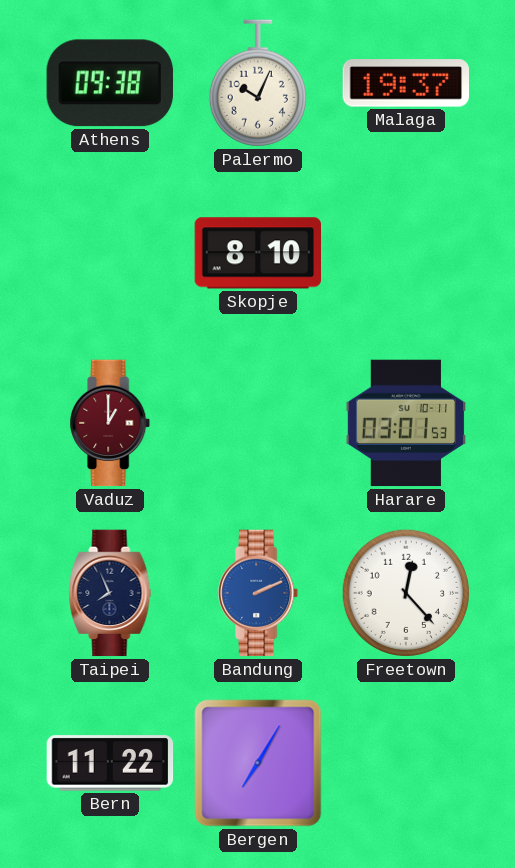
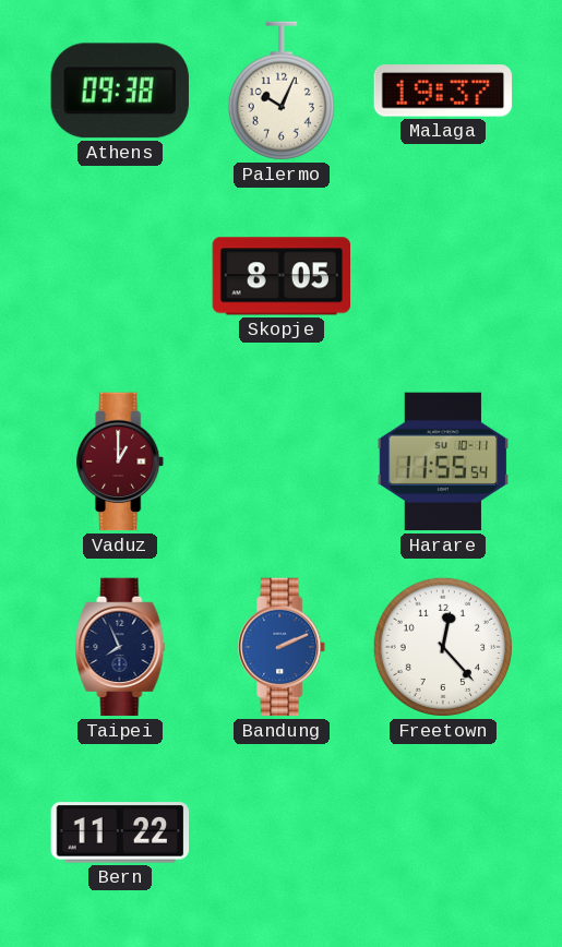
Skopje: 8:10 -> 8:05
Harare: 03:01 -> 11:55
Bergen: 7:05 -> none
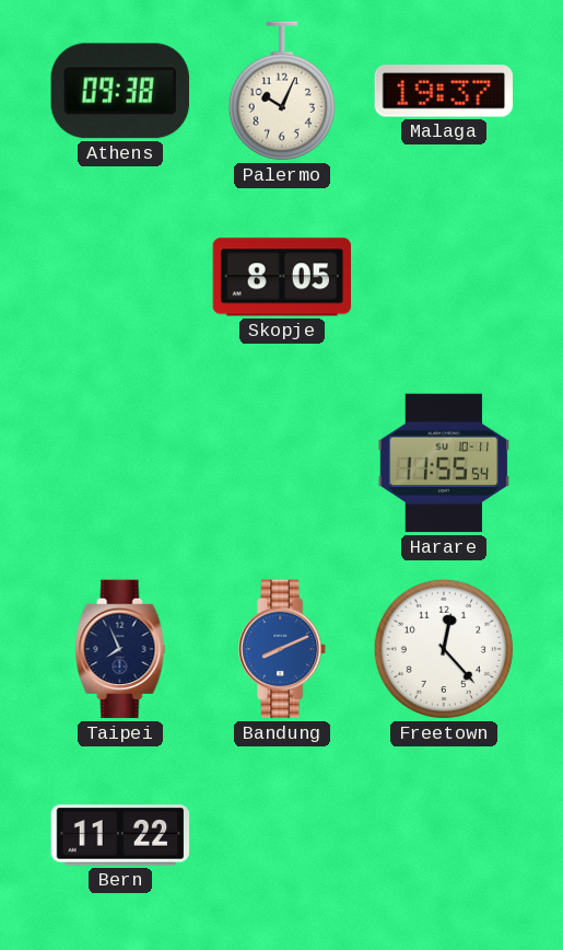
Vaduz: 1:00 -> none
Bandung: 2:11 -> 8:11
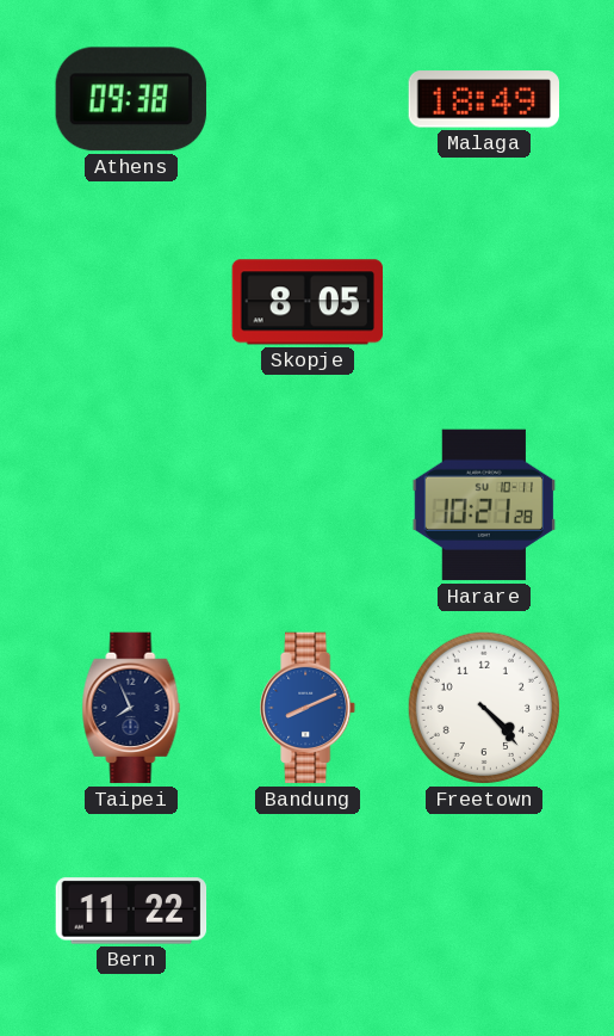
Palermo: 10:04 -> none
Malaga: 19:37 -> 18:49
Harare: 11:55 -> 10:21
Freetown: 12:23 -> 4:23
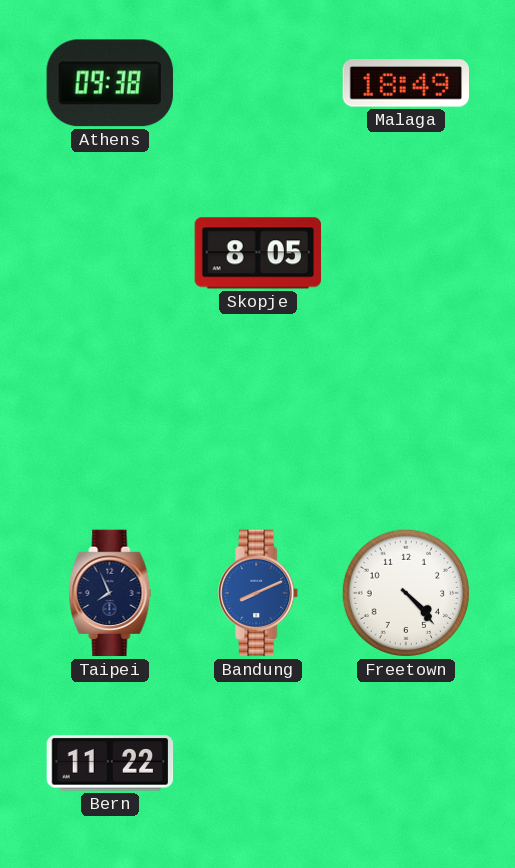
Harare: 10:21 -> none
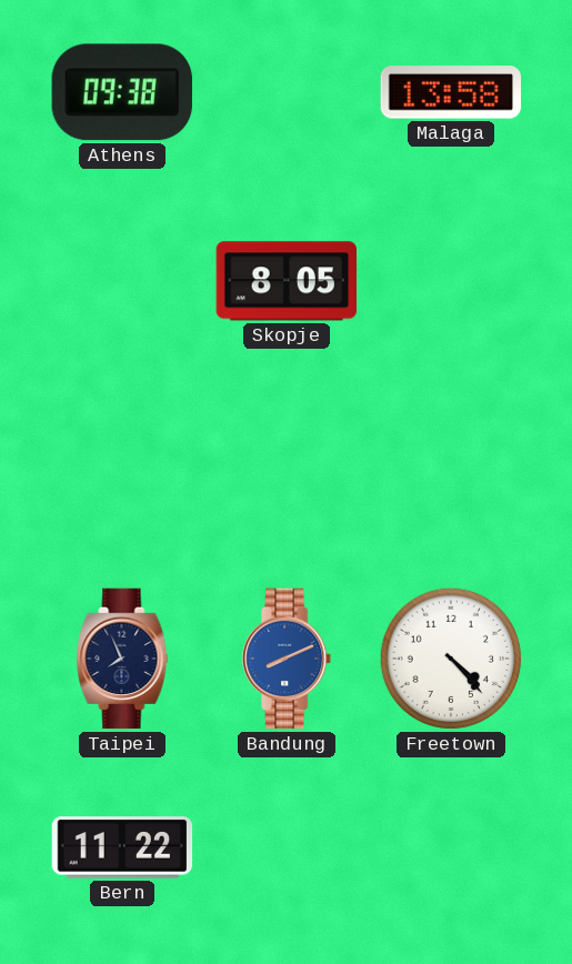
Malaga: 18:49 -> 13:58
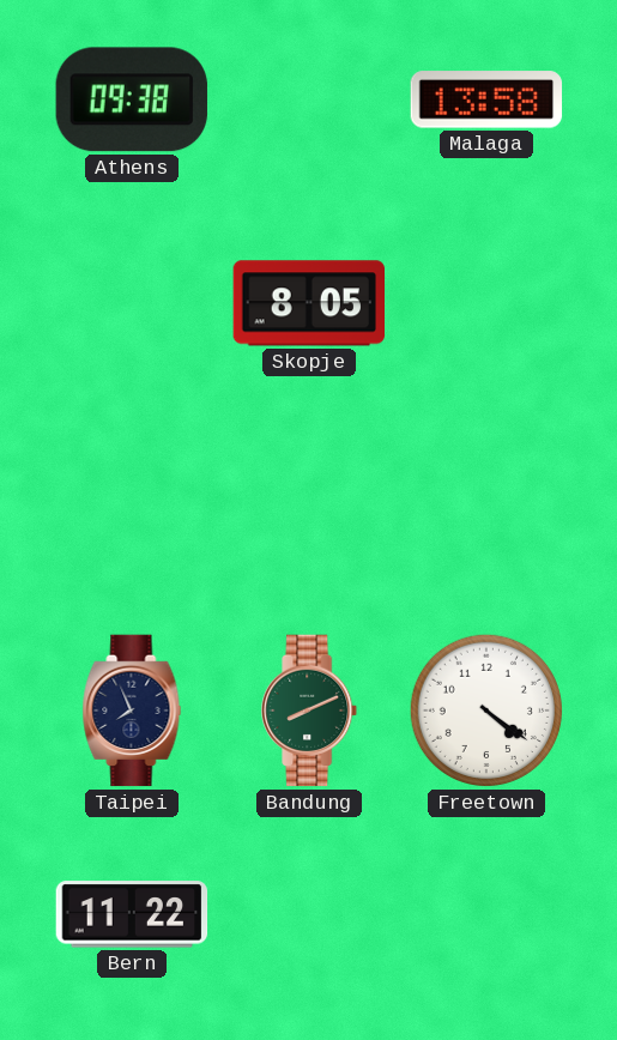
Bandung dial: blue -> green
Freetown: 4:23 -> 4:21
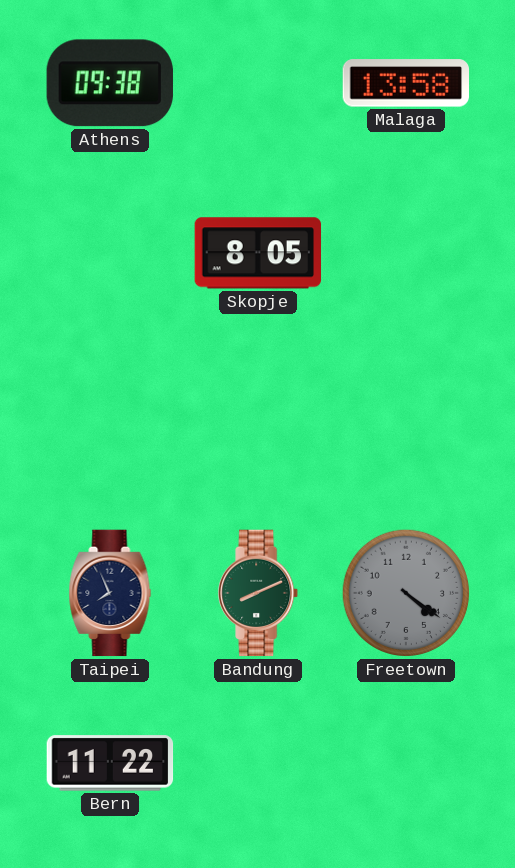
Freetown dial: white -> grey
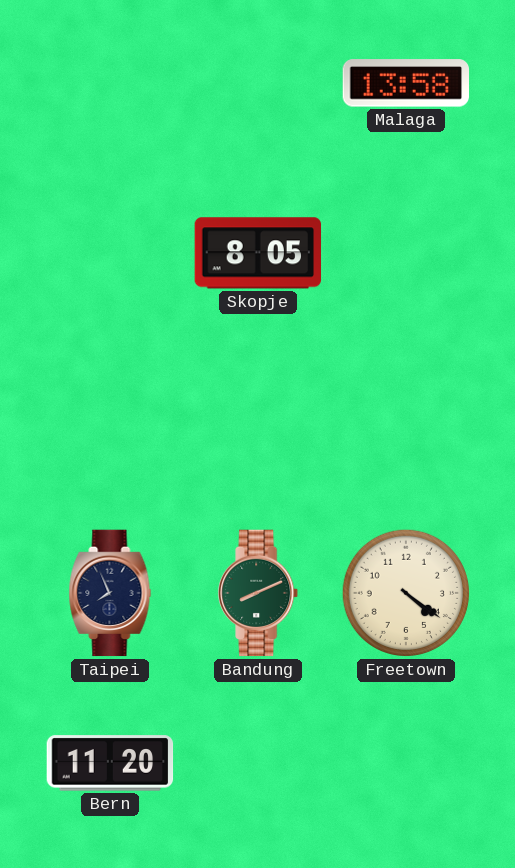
Athens: 09:38 -> none
Freetown dial: grey -> cream
Bern: 11:22 -> 11:20
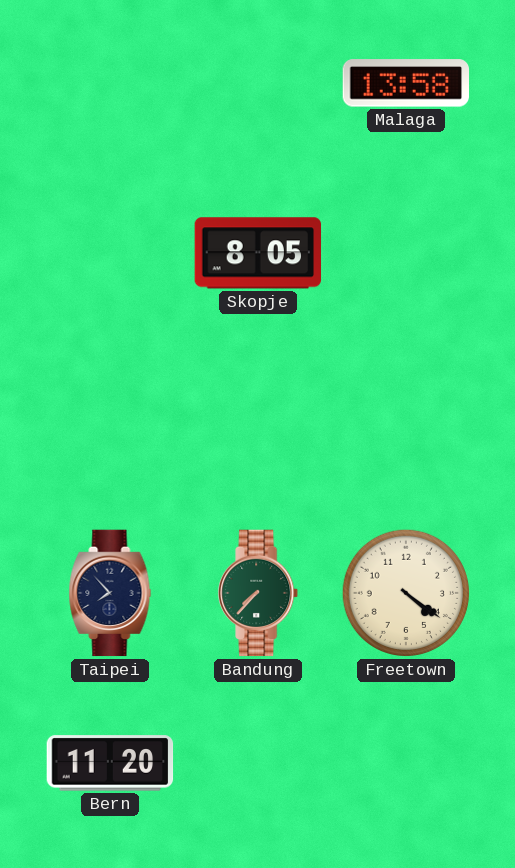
Taipei: 7:56 -> 7:53
Bandung: 8:11 -> 7:37
